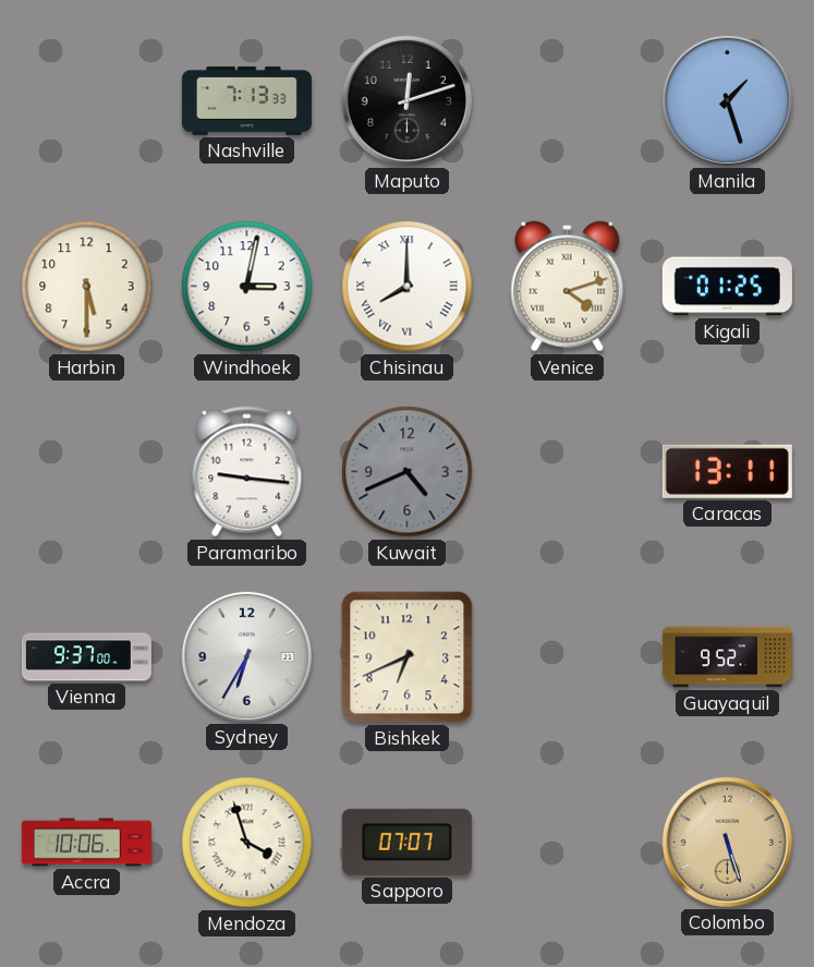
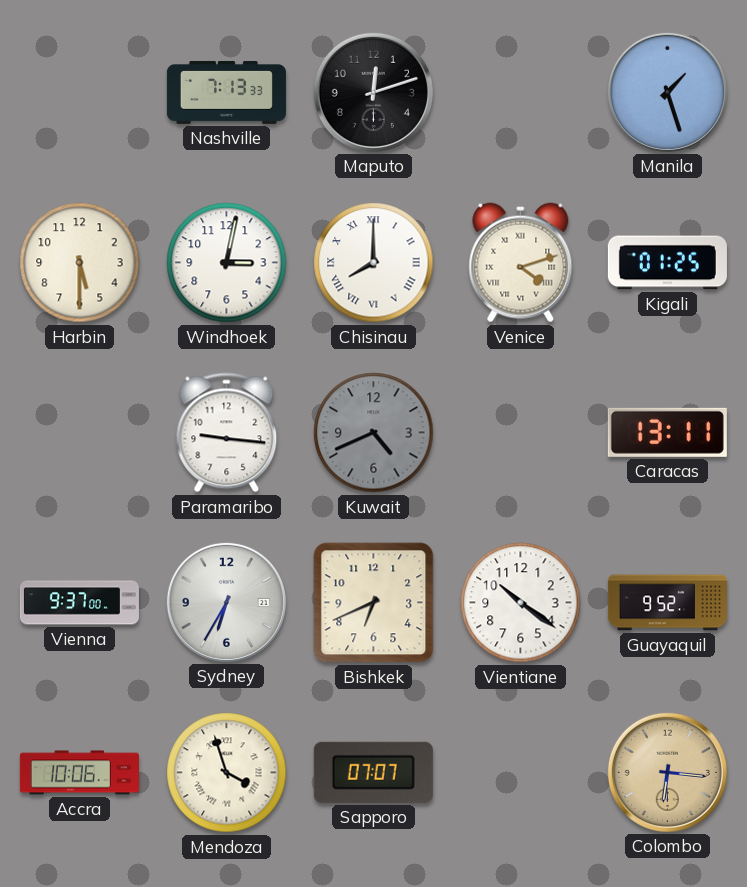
Vientiane: none -> 10:21
Colombo: 5:27 -> 6:16
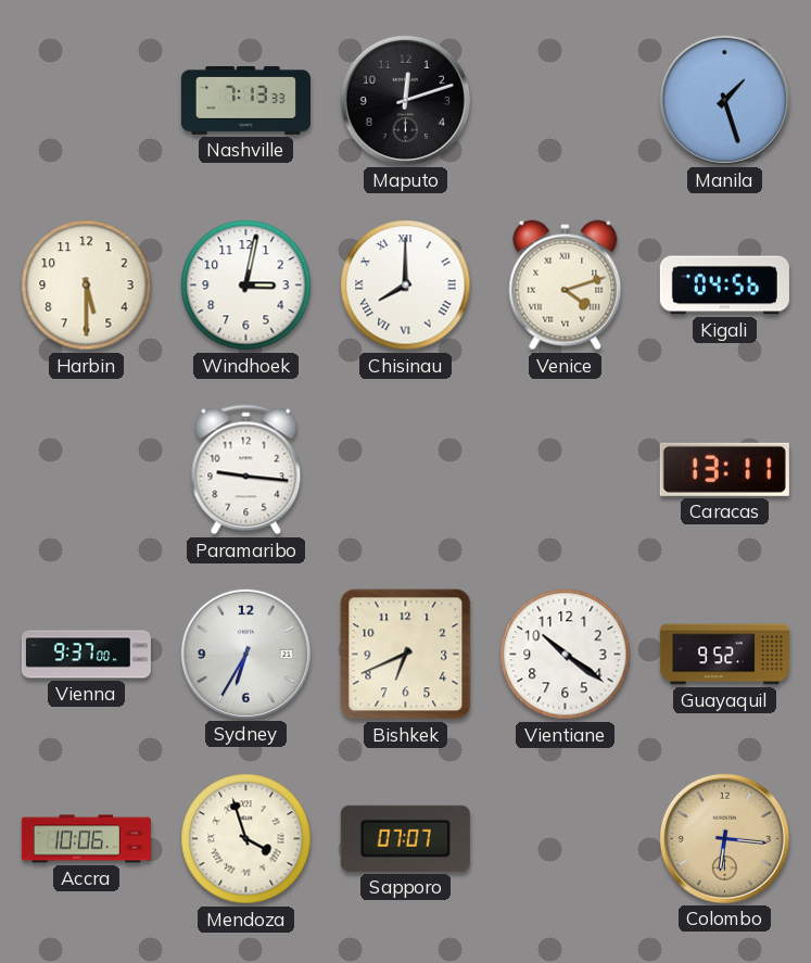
Kigali: 01:25 -> 04:56
Kuwait: 4:41 -> none
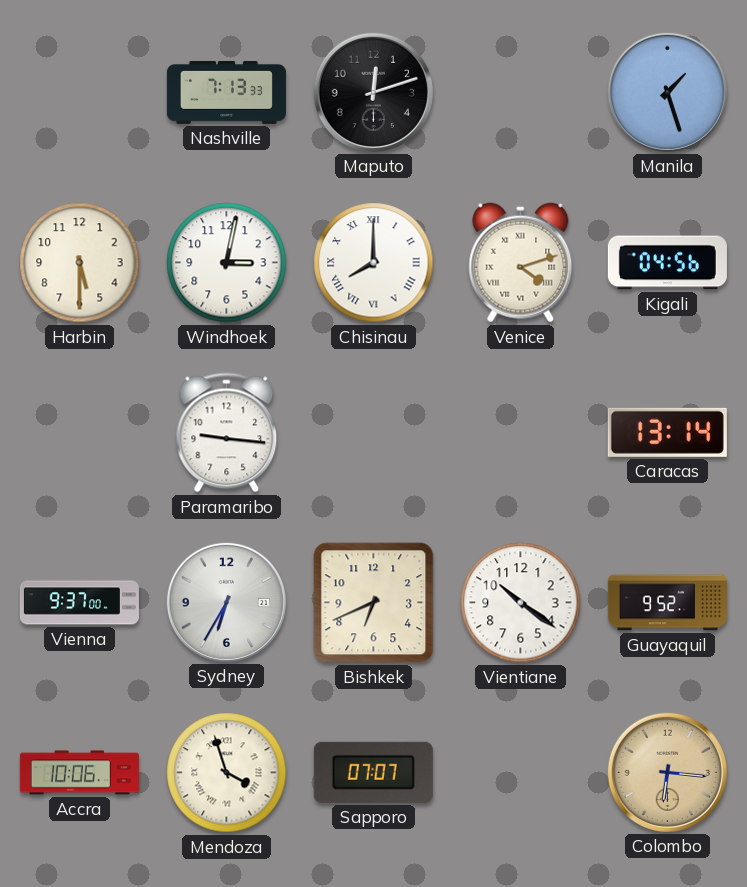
Caracas: 13:11 -> 13:14
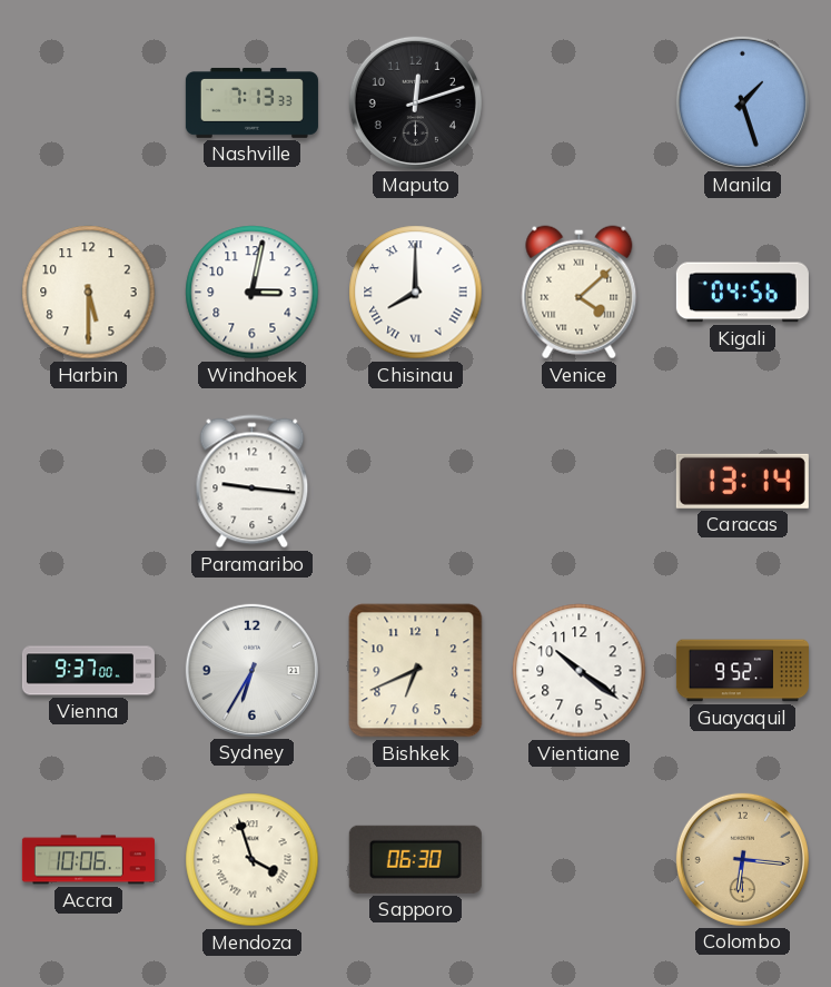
Venice: 4:12 -> 4:08
Sapporo: 07:07 -> 06:30
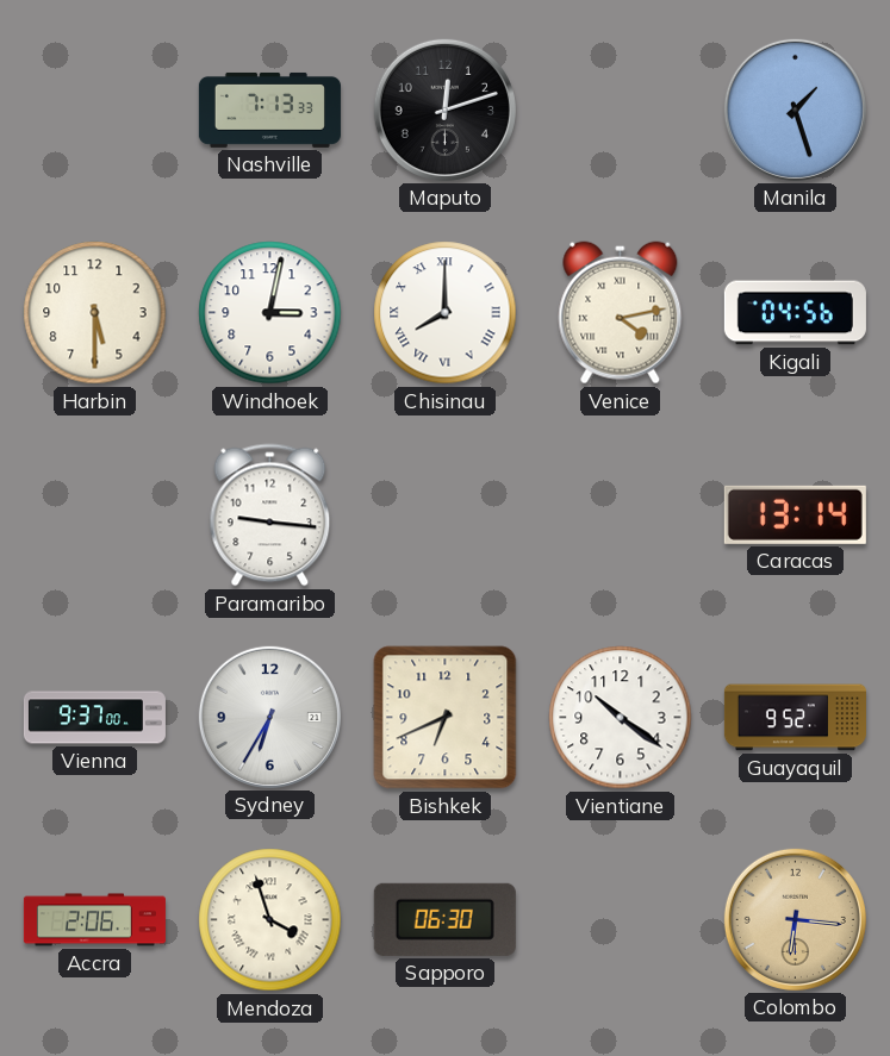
Venice: 4:08 -> 4:13
Accra: 10:06 -> 2:06
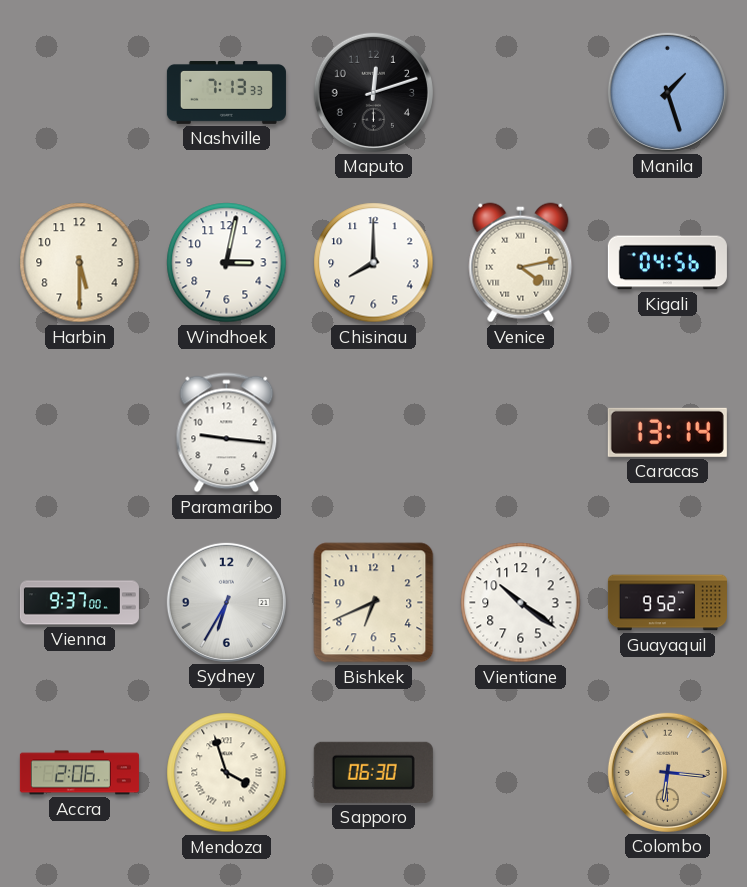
Chisinau numerals: Roman -> Arabic
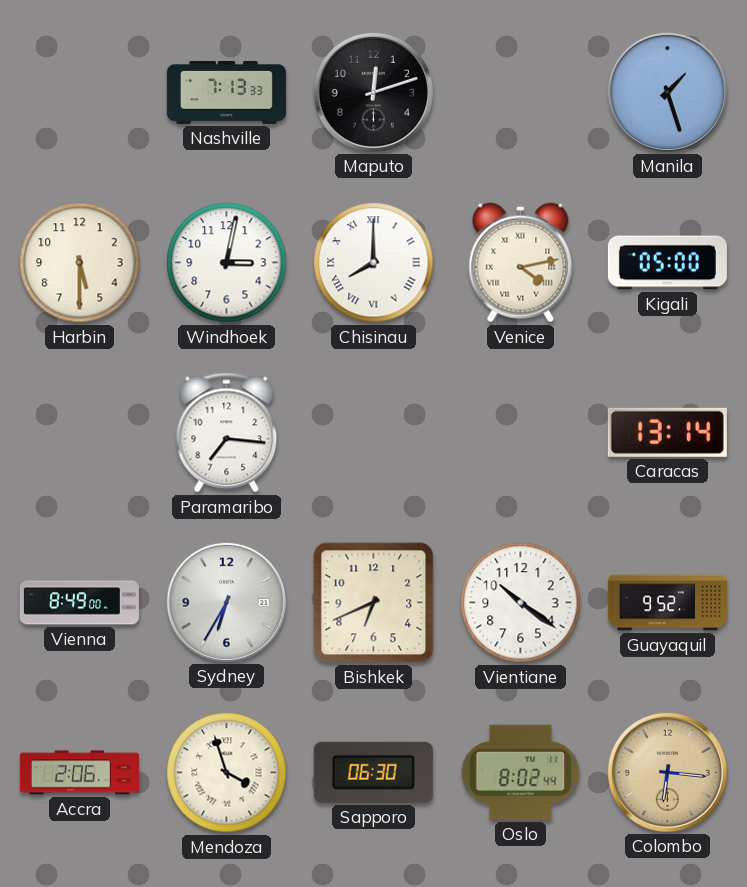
Chisinau numerals: Arabic -> Roman
Kigali: 04:56 -> 05:00
Paramaribo: 9:16 -> 7:16
Vienna: 9:37 -> 8:49
Oslo: none -> 8:02
